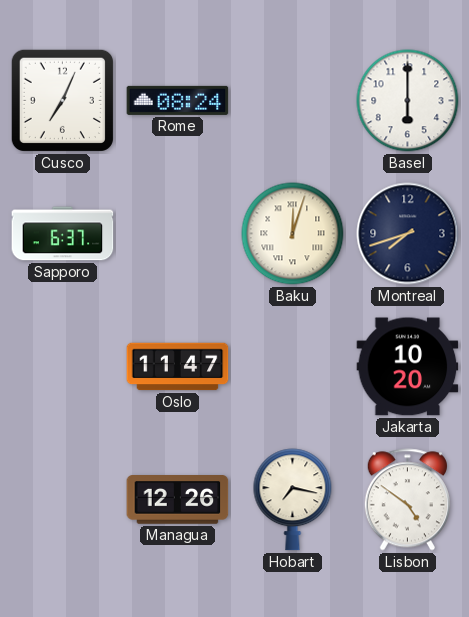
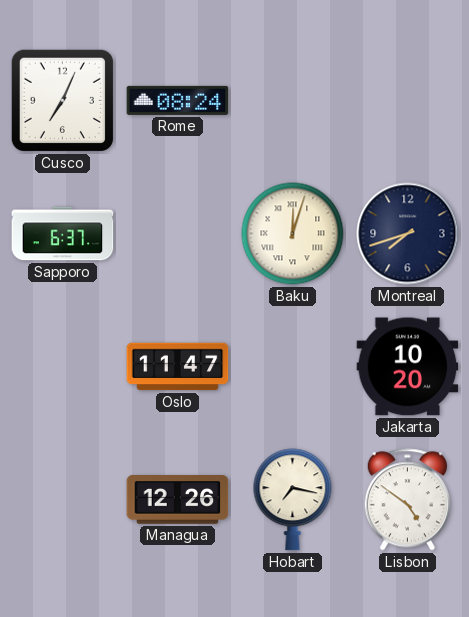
Basel: 6:00 -> none
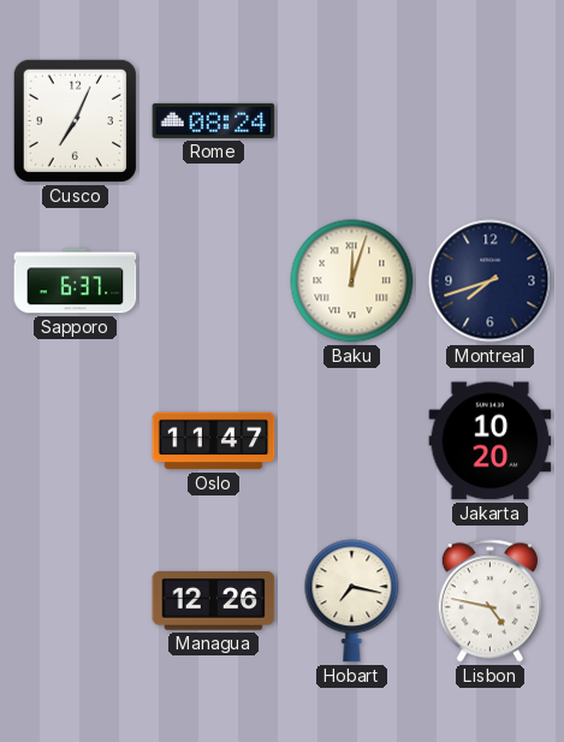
Lisbon: 4:51 -> 4:47
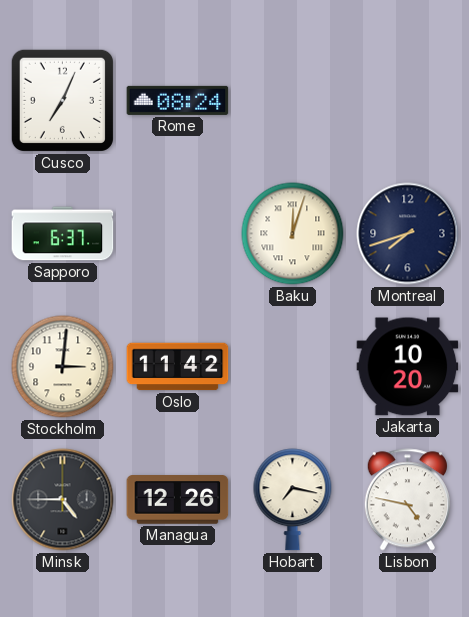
Stockholm: none -> 3:01
Oslo: 11:47 -> 11:42
Minsk: none -> 4:45
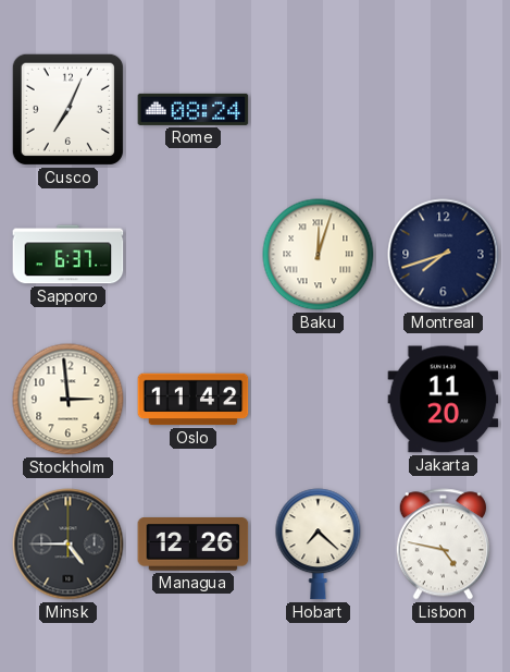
Stockholm: 3:01 -> 2:59
Jakarta: 10:20 -> 11:20
Hobart: 7:17 -> 7:22
